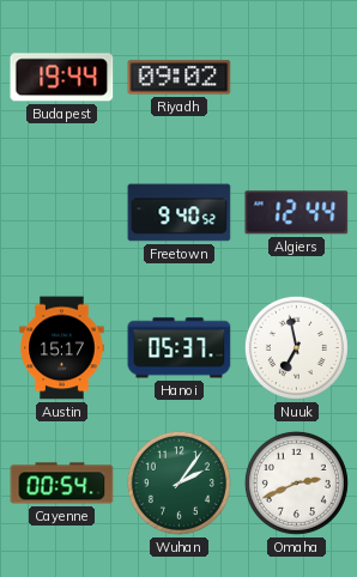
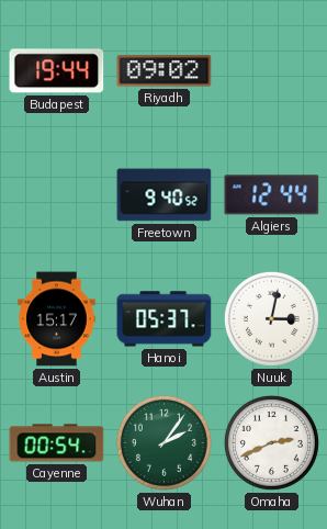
Nuuk: 6:58 -> 3:02
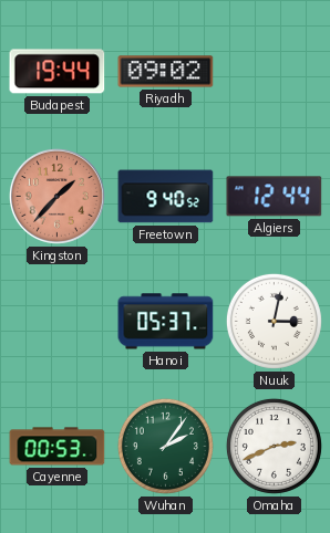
Kingston: none -> 1:37
Austin: 15:17 -> none
Cayenne: 00:54 -> 00:53
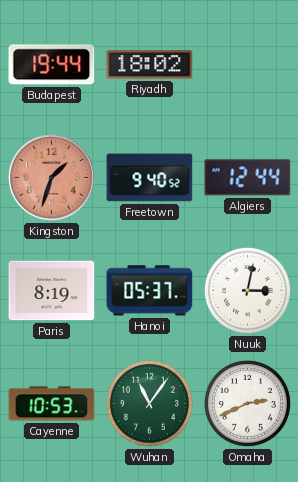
Riyadh: 09:02 -> 18:02
Kingston: 1:37 -> 1:33
Paris: none -> 8:19
Cayenne: 00:53 -> 10:53
Wuhan: 2:06 -> 11:06
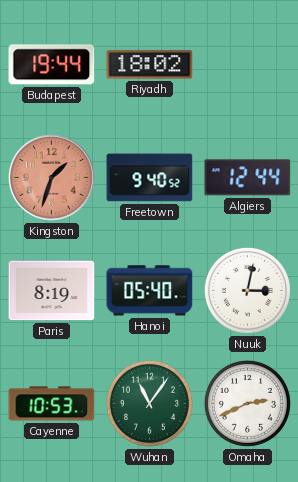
Hanoi: 05:37 -> 05:40
